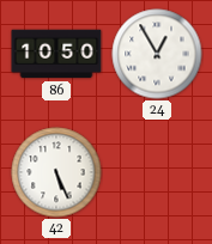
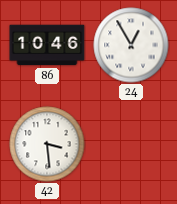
86: 10:50 -> 10:46
42: 5:26 -> 3:29
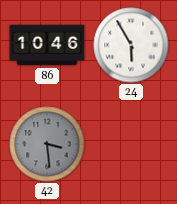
24: 12:55 -> 5:55
42 dial: white -> grey
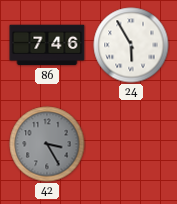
86: 10:46 -> 7:46
42: 3:29 -> 3:25
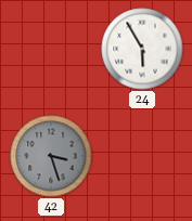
86: 7:46 -> none
42: 3:25 -> 3:27
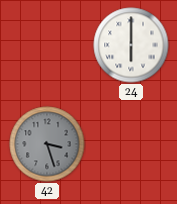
24: 5:55 -> 6:00
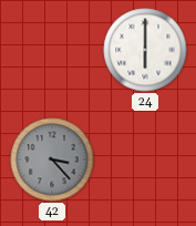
42: 3:27 -> 3:23
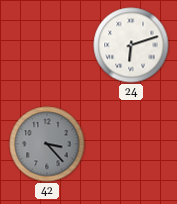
24: 6:00 -> 6:12
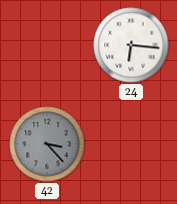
24: 6:12 -> 6:16
